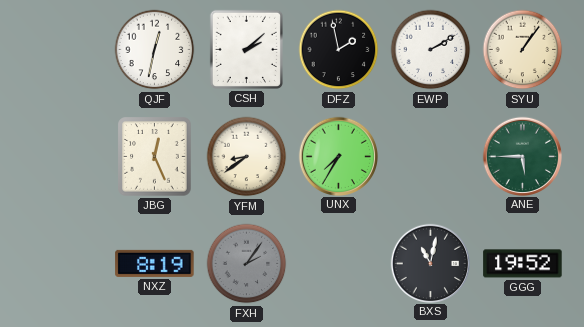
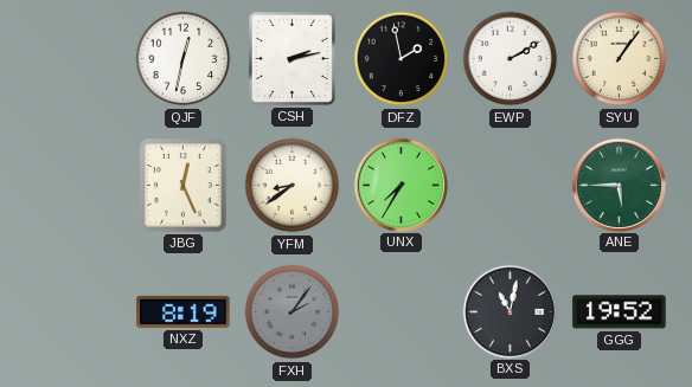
CSH: 2:08 -> 2:13
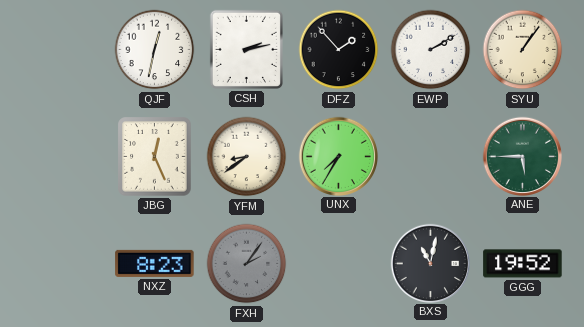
DFZ: 1:58 -> 1:53
NXZ: 8:19 -> 8:23
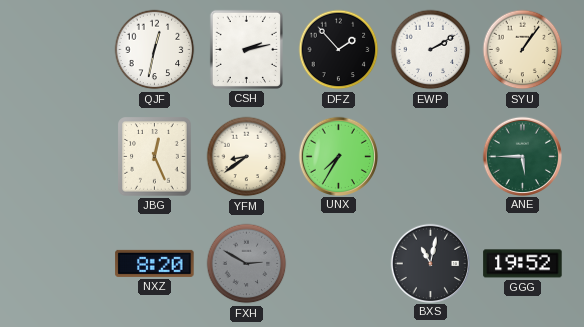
NXZ: 8:23 -> 8:20
FXH: 2:06 -> 2:50
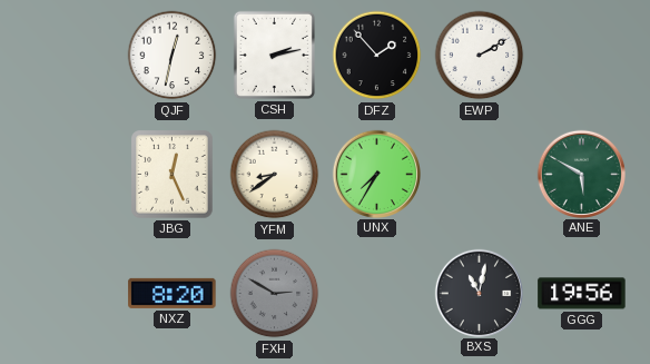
SYU: 1:06 -> none
ANE: 5:45 -> 5:50
GGG: 19:52 -> 19:56
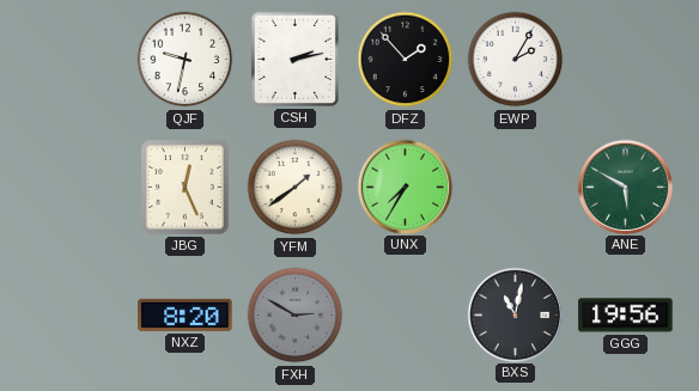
QJF: 12:32 -> 9:32
EWP: 2:10 -> 2:05
YFM: 8:39 -> 1:39
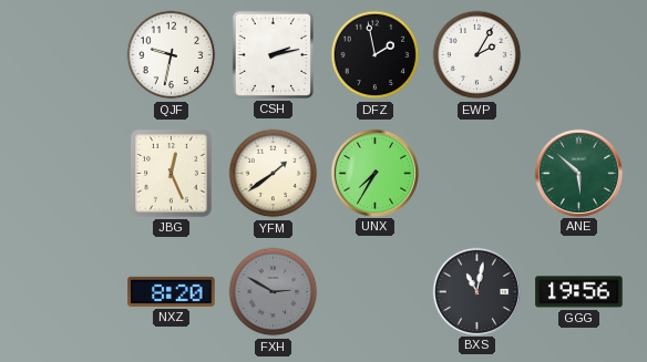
DFZ: 1:53 -> 1:58
ANE: 5:50 -> 5:52
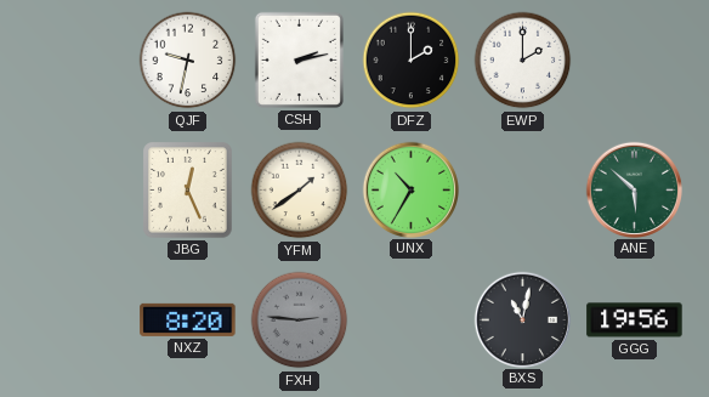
DFZ: 1:58 -> 2:00
EWP: 2:05 -> 2:00
UNX: 7:35 -> 10:35
FXH: 2:50 -> 2:46
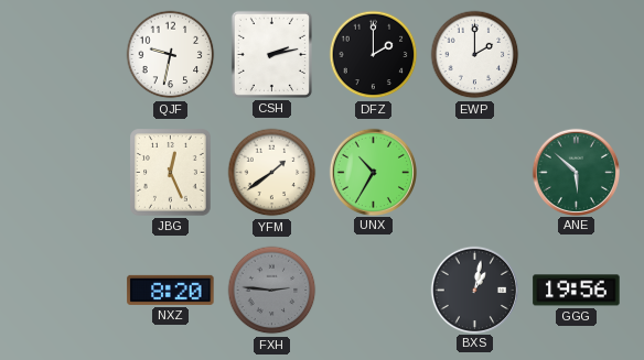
BXS: 11:02 -> 1:02
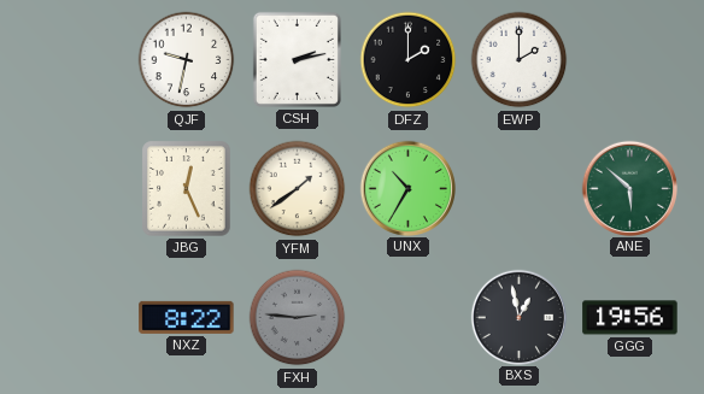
NXZ: 8:20 -> 8:22
BXS: 1:02 -> 12:58
